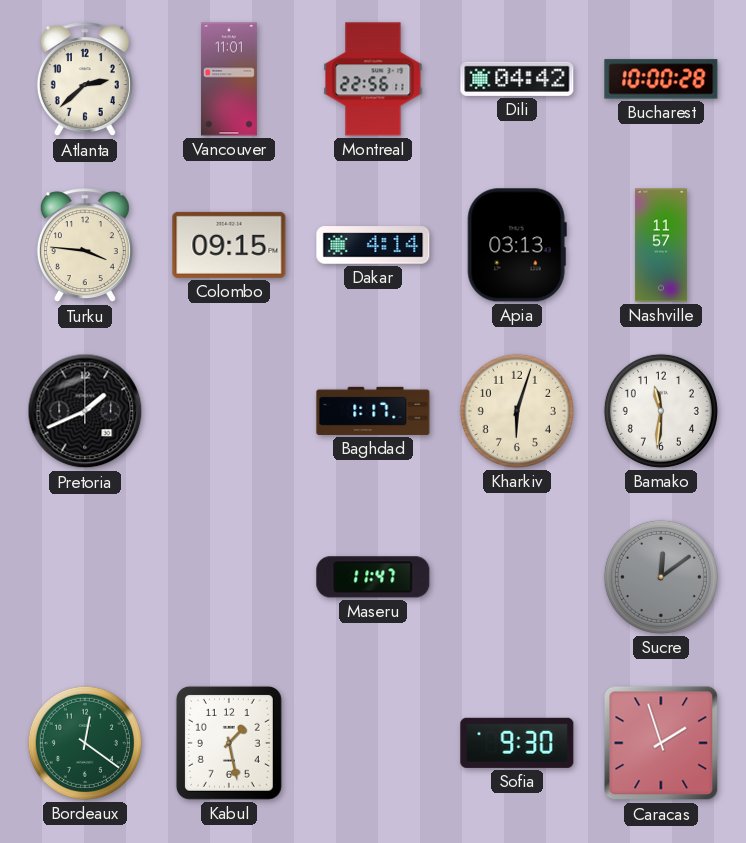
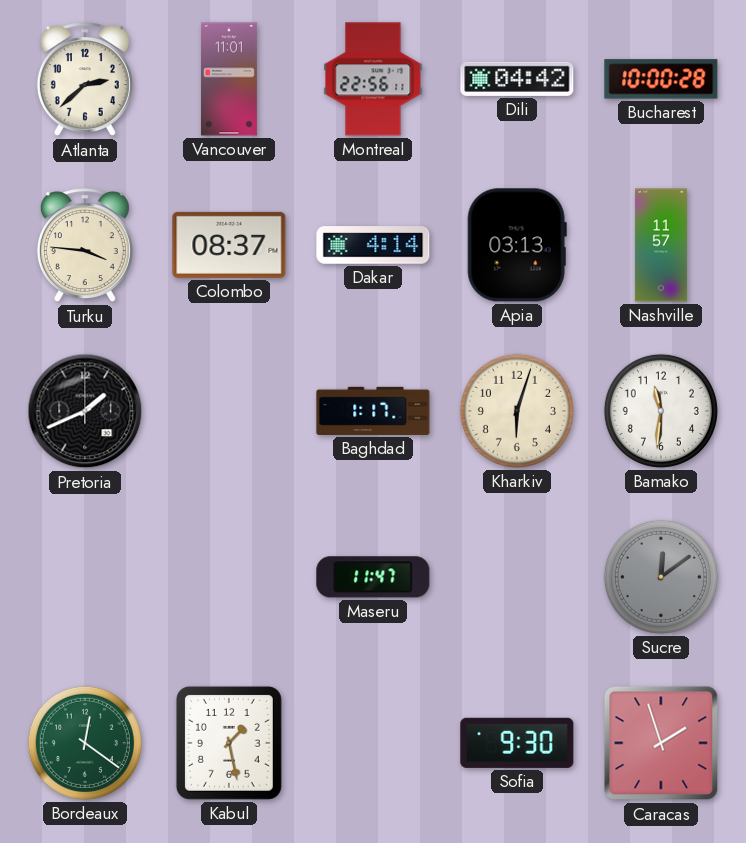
Colombo: 09:15 -> 08:37
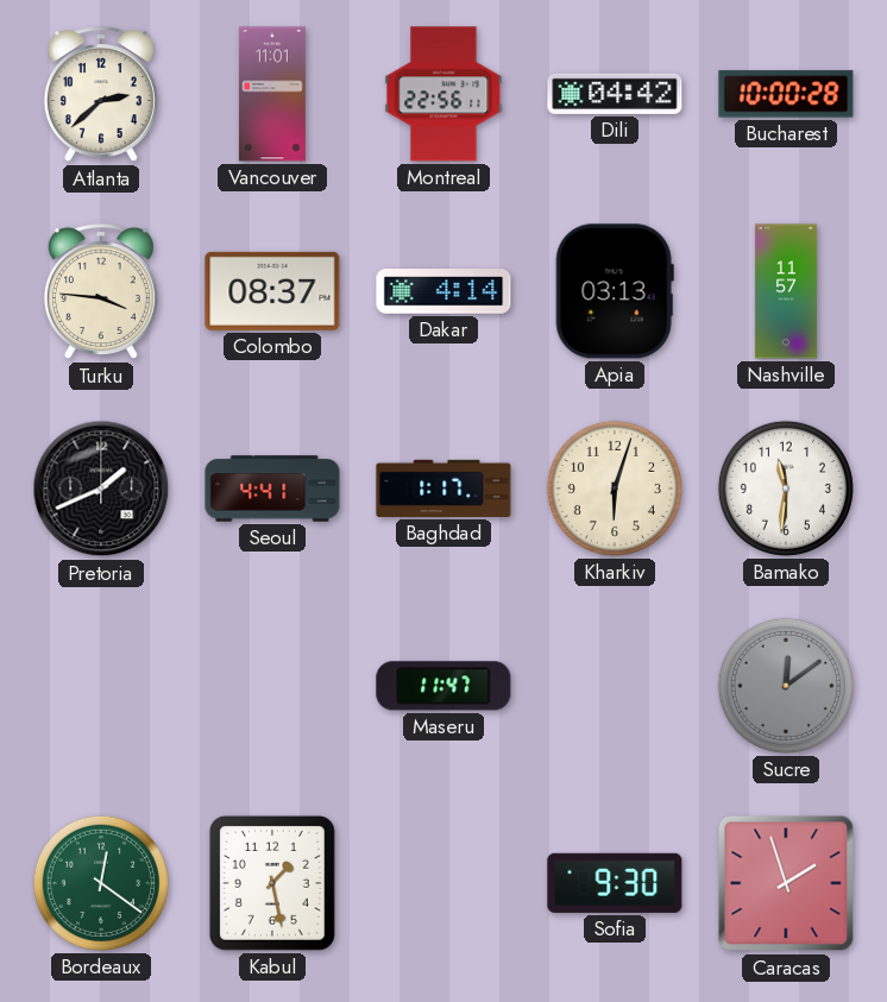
Seoul: none -> 4:41
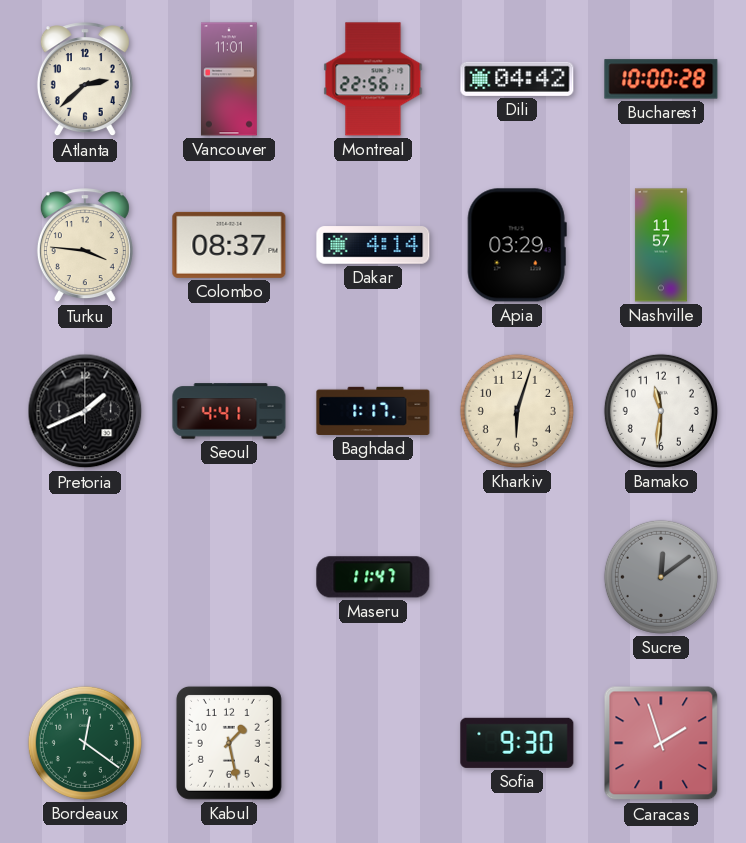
Apia: 03:13 -> 03:29
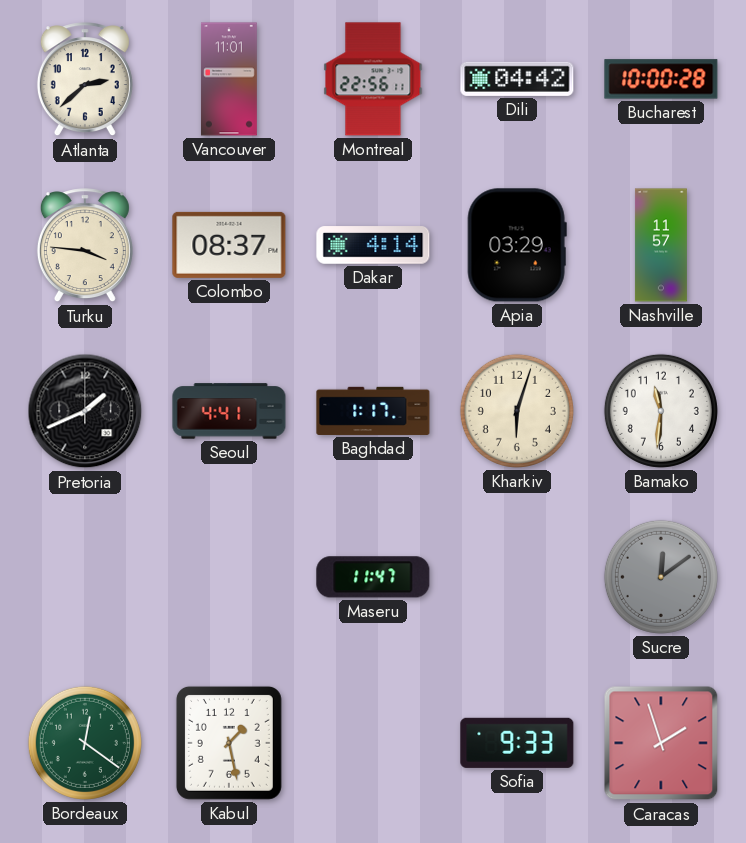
Sofia: 9:30 -> 9:33
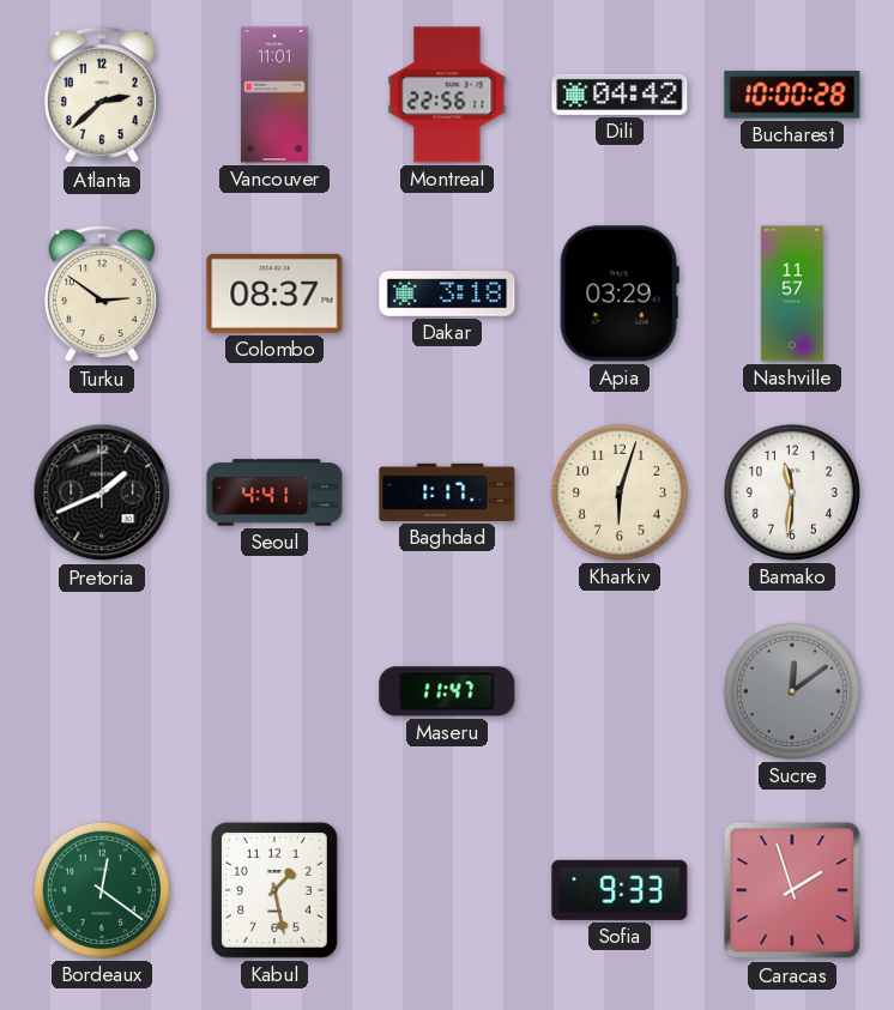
Turku: 3:46 -> 2:51
Dakar: 4:14 -> 3:18
